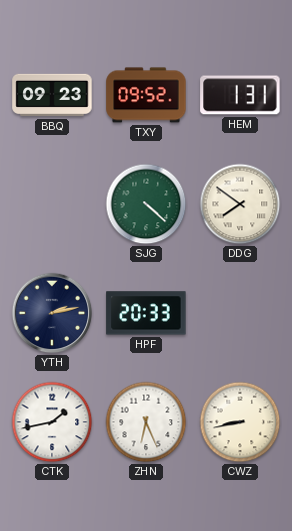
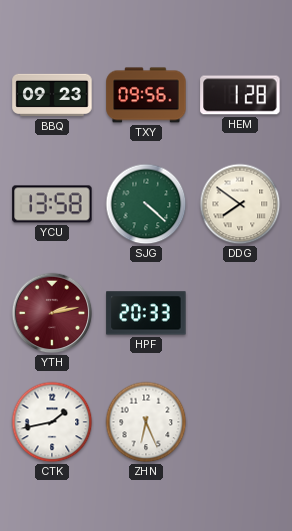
TXY: 09:52 -> 09:56
HEM: 1:31 -> 1:28
YCU: none -> 13:58
YTH dial: navy -> burgundy
CWZ: 8:43 -> none
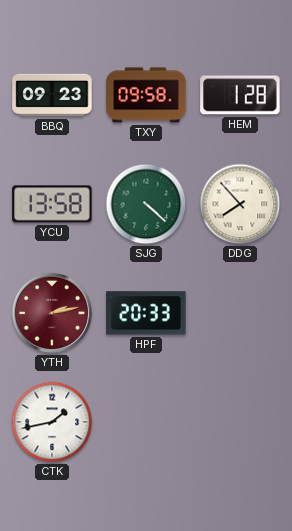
TXY: 09:56 -> 09:58
DDG: 7:51 -> 7:53
ZHN: 6:26 -> none
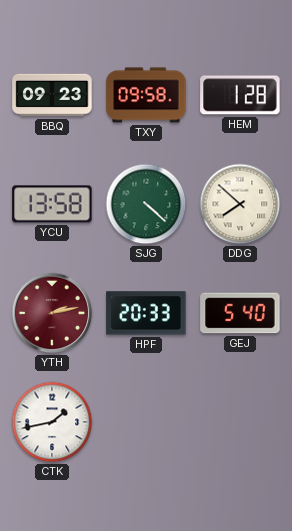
DDG: 7:53 -> 7:52
GEJ: none -> 5:40
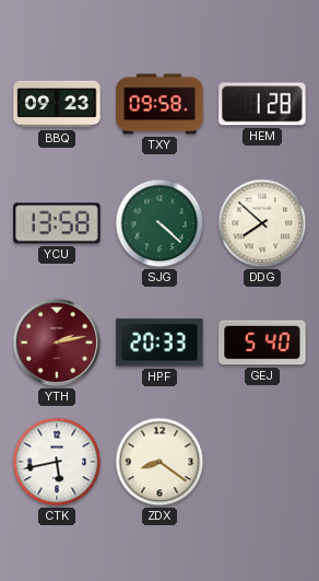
CTK: 1:43 -> 5:43
ZDX: none -> 8:21
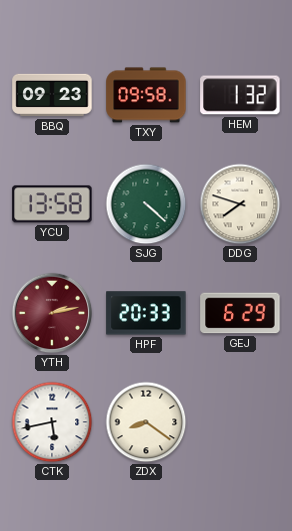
HEM: 1:28 -> 1:32
DDG: 7:52 -> 7:48
GEJ: 5:40 -> 6:29
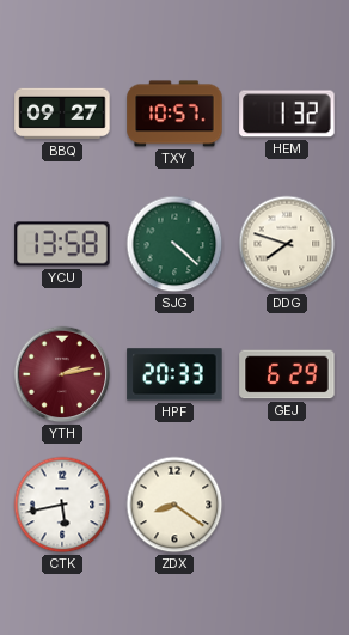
BBQ: 09:23 -> 09:27
TXY: 09:58 -> 10:57
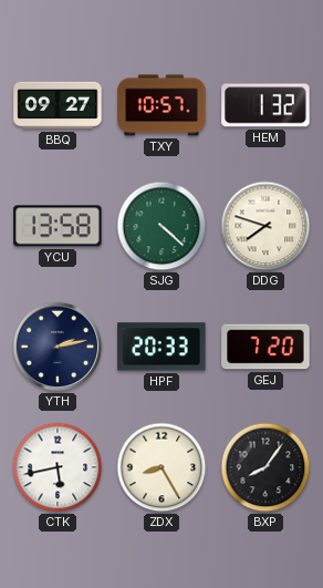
YTH dial: burgundy -> navy
GEJ: 6:29 -> 7:20
ZDX: 8:21 -> 8:25
BXP: none -> 8:06
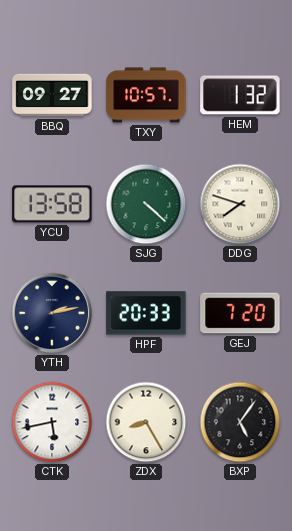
BXP: 8:06 -> 5:06
